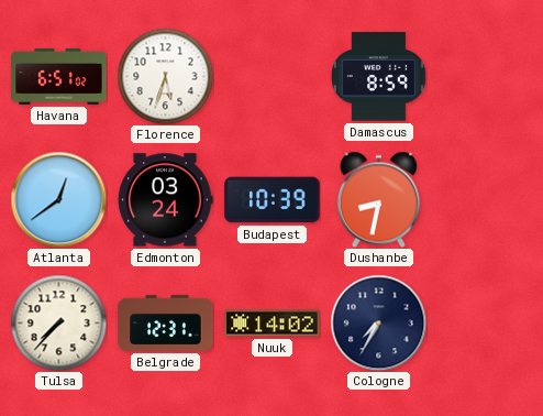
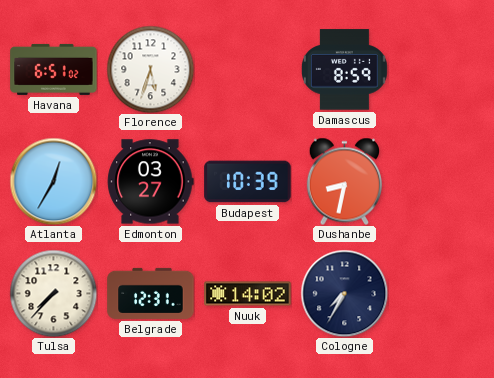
Atlanta: 12:39 -> 12:35
Edmonton: 03:24 -> 03:27
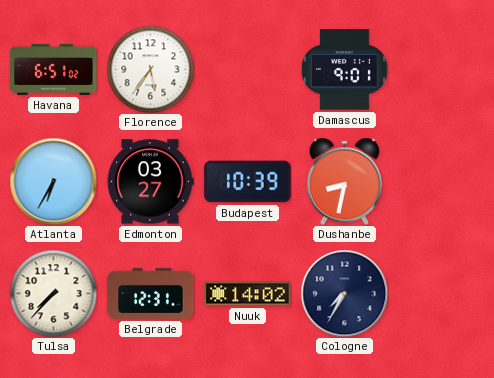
Florence: 5:33 -> 5:36
Damascus: 8:59 -> 9:01
Atlanta: 12:35 -> 6:35
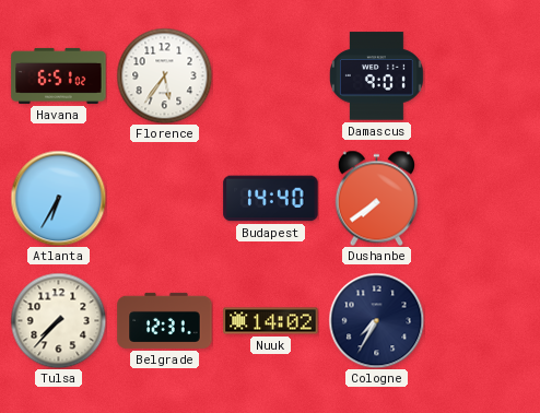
Edmonton: 03:27 -> none
Budapest: 10:39 -> 14:40
Dushanbe: 8:32 -> 7:39
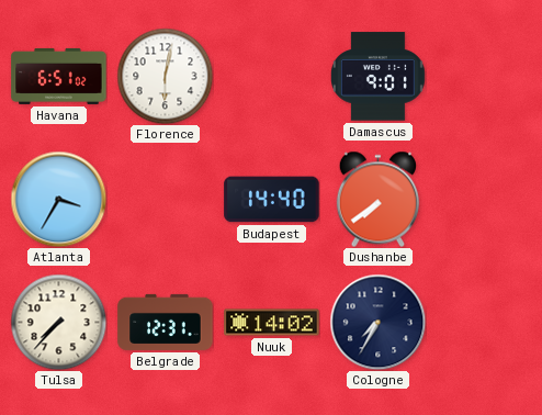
Florence: 5:36 -> 6:02
Atlanta: 6:35 -> 3:35
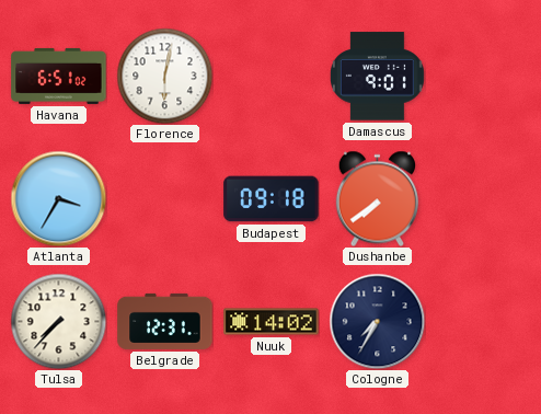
Budapest: 14:40 -> 09:18
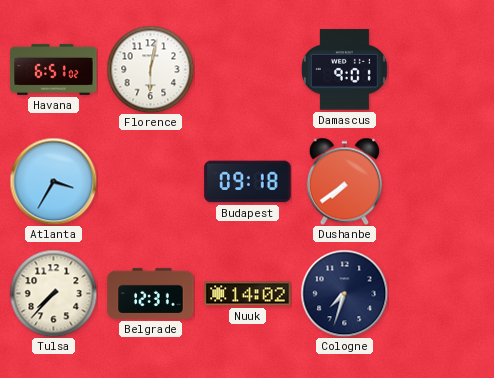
Cologne: 7:35 -> 7:33
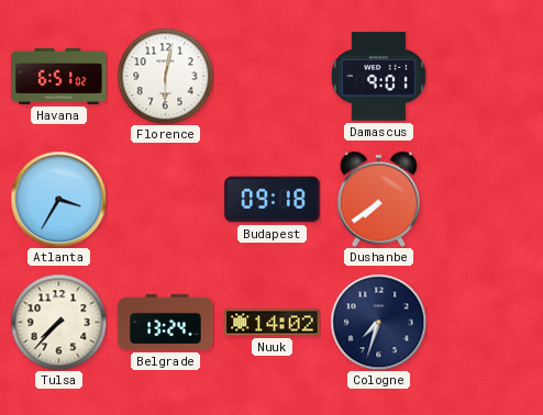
Belgrade: 12:31 -> 13:24
